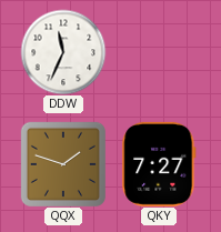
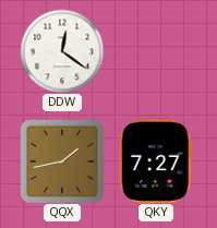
DDW: 11:34 -> 12:21
QQX: 1:48 -> 1:43
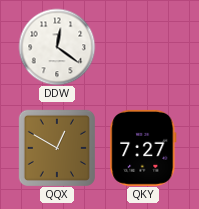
QQX: 1:43 -> 12:50
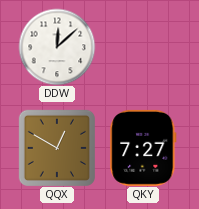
DDW: 12:21 -> 12:08
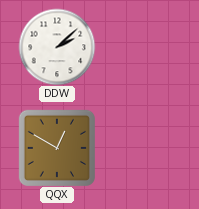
DDW: 12:08 -> 2:08
QKY: 7:27 -> none
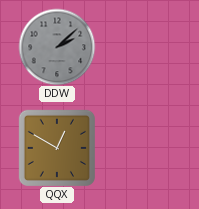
DDW dial: white -> grey
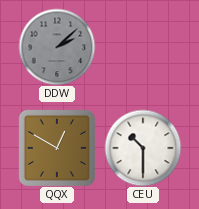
CEU: none -> 10:30
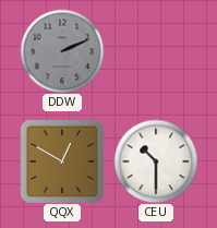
DDW: 2:08 -> 2:11
